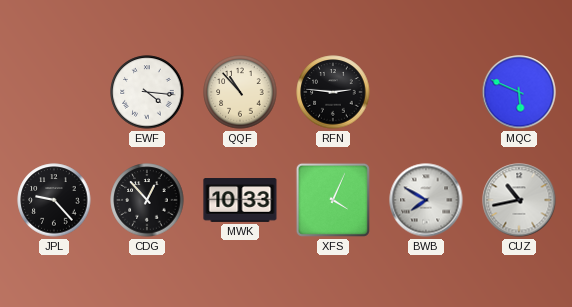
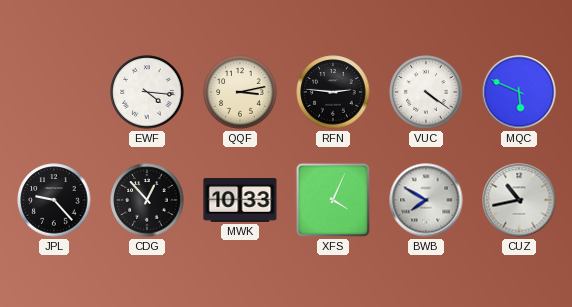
QQF: 10:53 -> 3:13
VUC: none -> 4:21
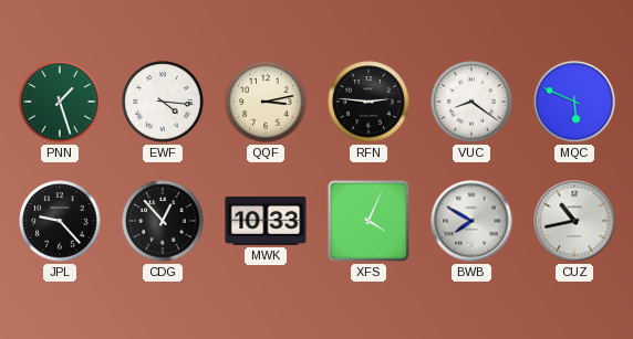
PNN: none -> 1:27
VUC: 4:21 -> 8:21
